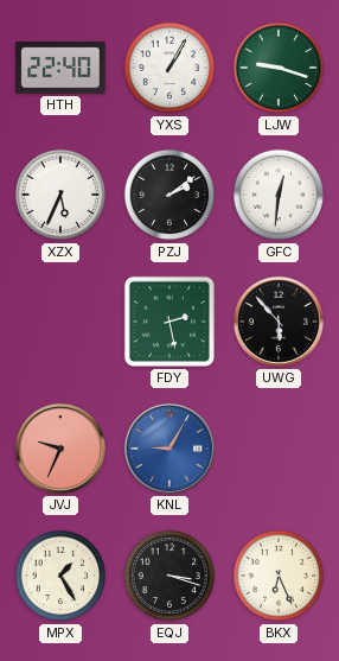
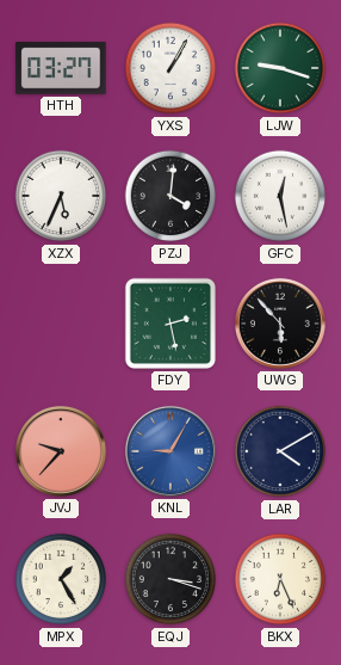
HTH: 22:40 -> 03:27
PZJ: 2:09 -> 4:01
GFC: 12:31 -> 12:28
JVJ: 9:34 -> 9:37
LAR: none -> 4:10
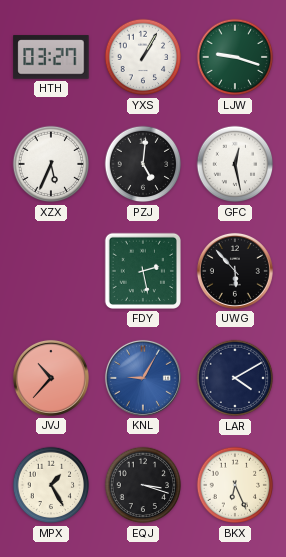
PZJ: 4:01 -> 5:01
JVJ: 9:37 -> 10:37
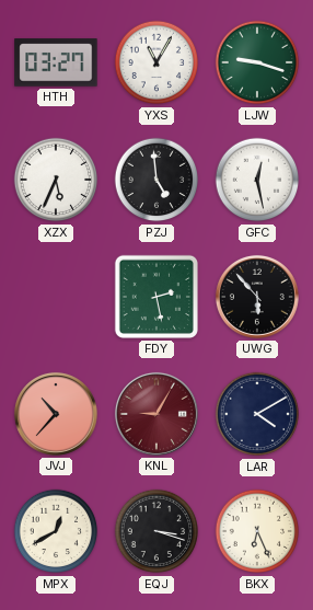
YXS: 1:05 -> 11:05
PZJ: 5:01 -> 4:59
KNL dial: blue -> burgundy
MPX: 1:25 -> 12:40
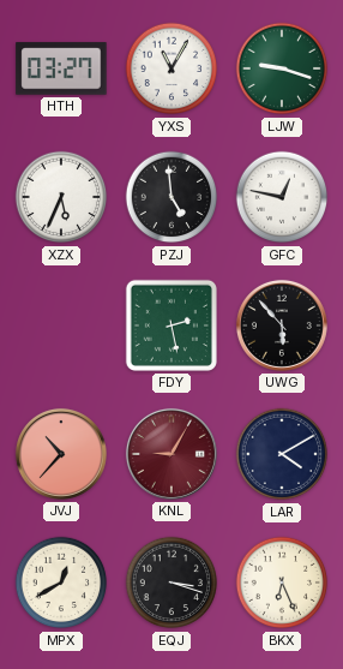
GFC: 12:28 -> 12:47
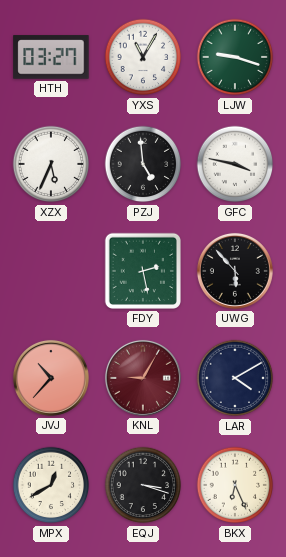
GFC: 12:47 -> 3:47
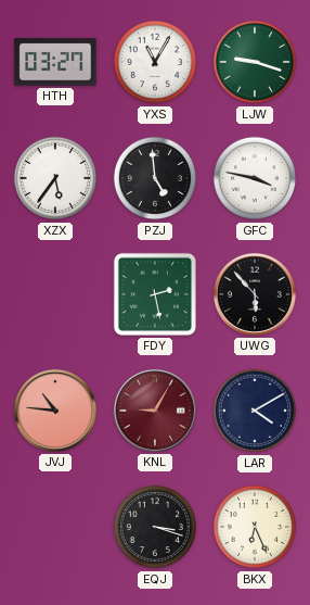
XZX: 5:34 -> 5:36
JVJ: 10:37 -> 10:46
MPX: 12:40 -> none
